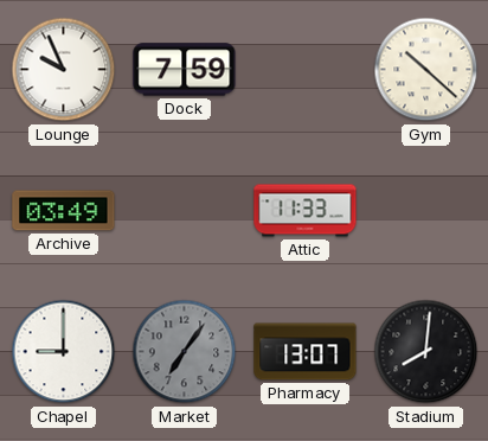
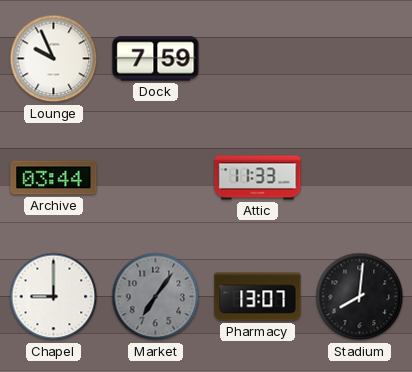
Gym: 10:22 -> none
Archive: 03:49 -> 03:44
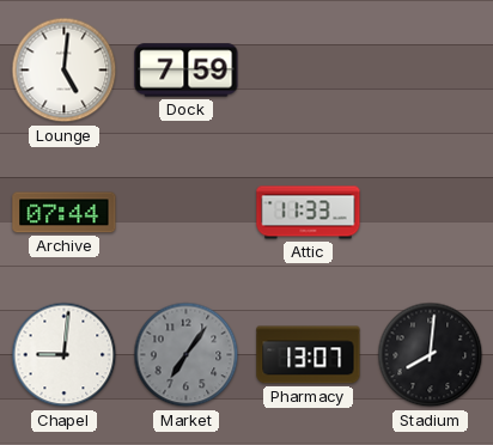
Lounge: 9:56 -> 5:01
Archive: 03:44 -> 07:44
Chapel: 9:00 -> 9:01
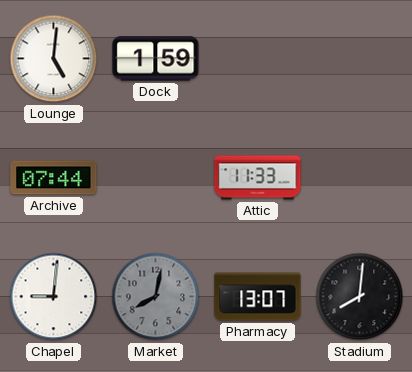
Dock: 7:59 -> 1:59
Market: 7:06 -> 8:02
